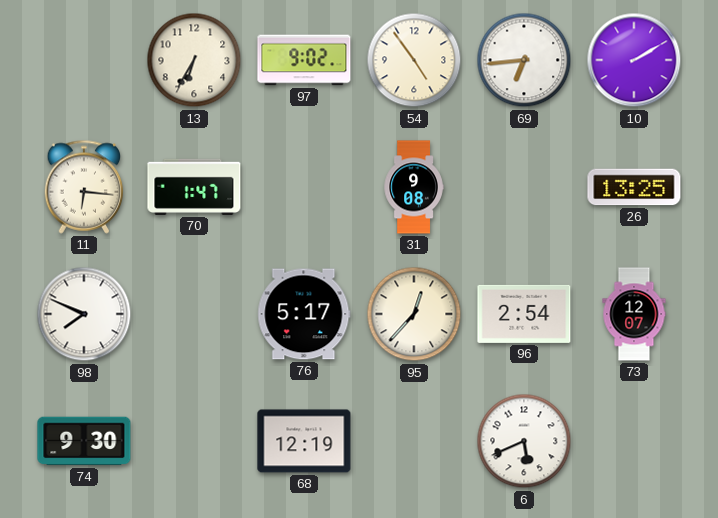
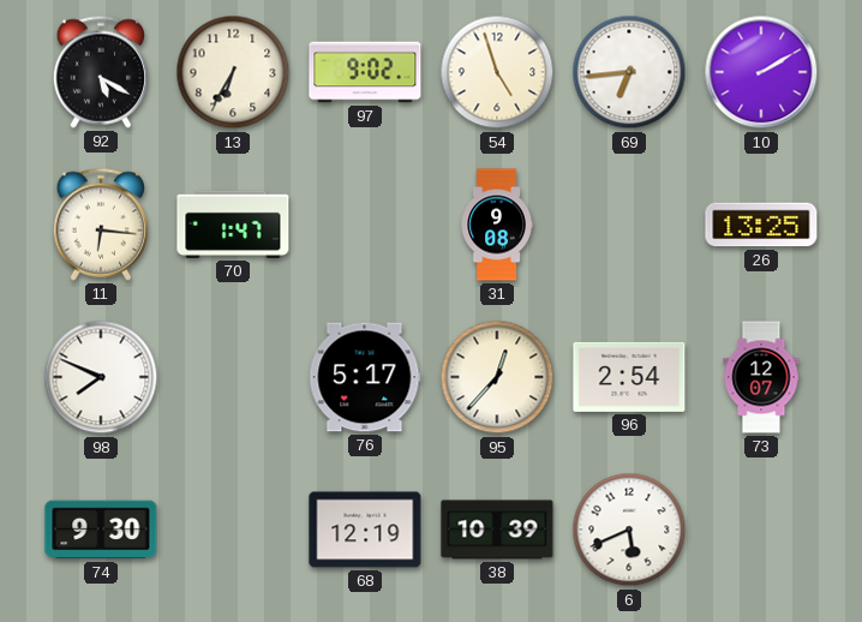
92: none -> 5:20
54: 4:54 -> 4:57
38: none -> 10:39
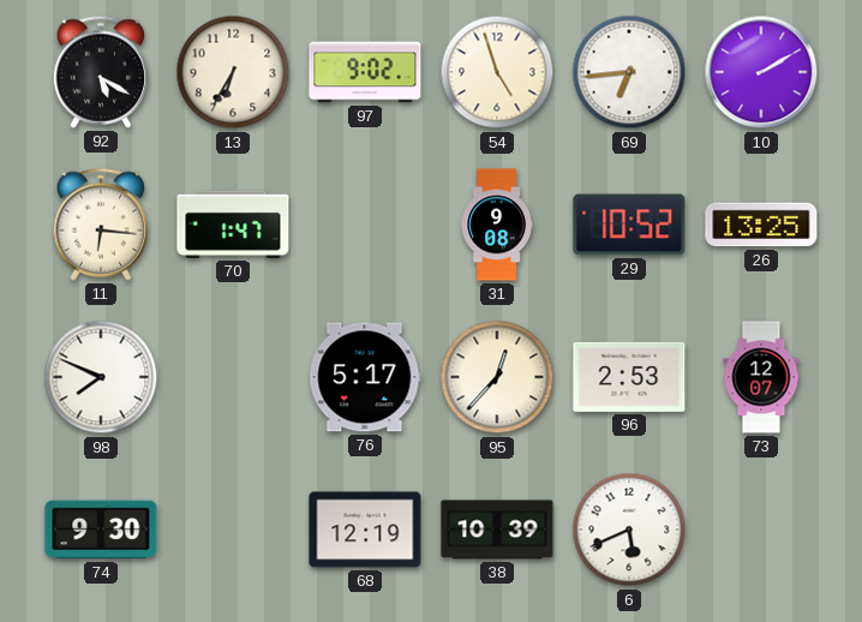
29: none -> 10:52
96: 2:54 -> 2:53
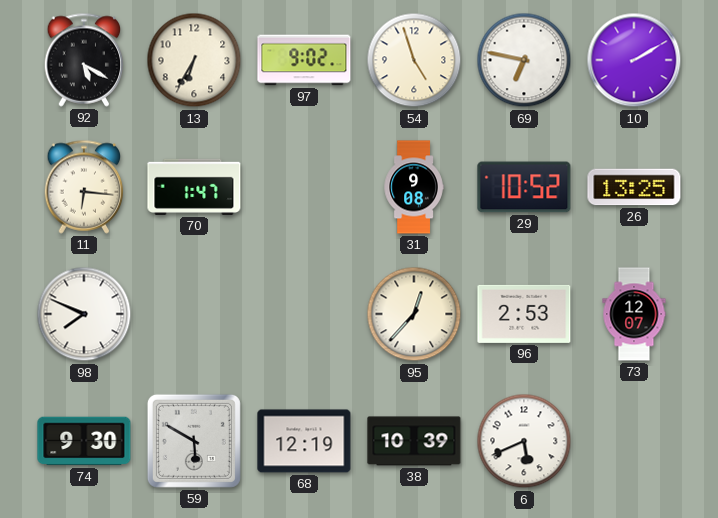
69: 6:44 -> 6:47
76: 5:17 -> none
59: none -> 5:50
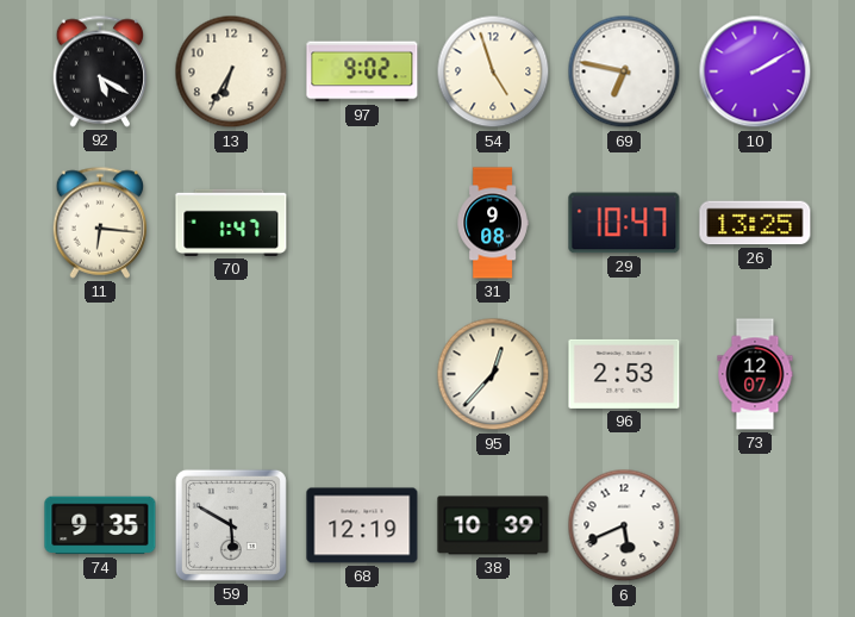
29: 10:52 -> 10:47
98: 7:49 -> none
74: 9:30 -> 9:35
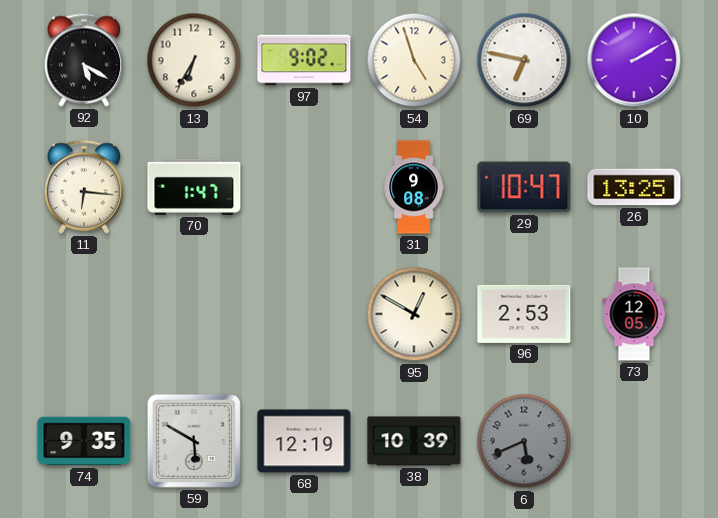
95: 12:37 -> 12:50
73: 12:07 -> 12:05
6 dial: white -> grey
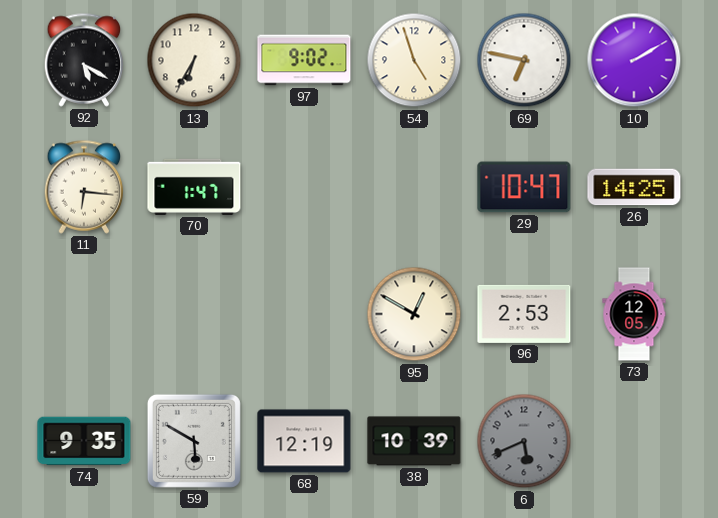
31: 9:08 -> none
26: 13:25 -> 14:25
